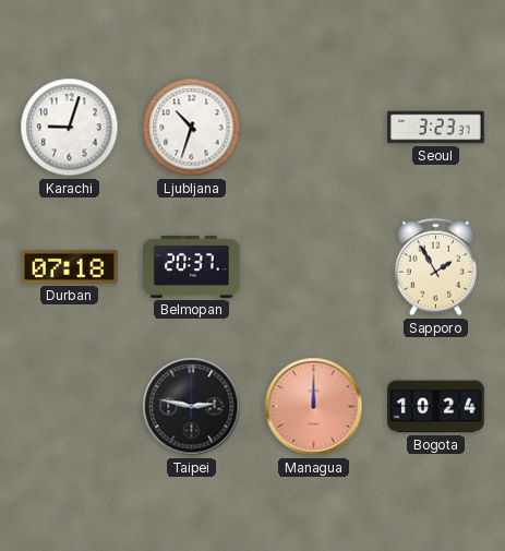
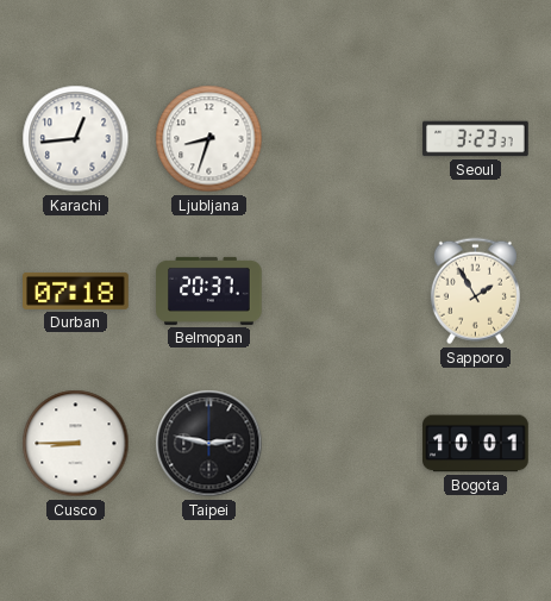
Karachi: 9:03 -> 12:44
Ljubljana: 10:33 -> 8:33
Cusco: none -> 8:45
Managua: 12:00 -> none
Bogota: 10:24 -> 10:01
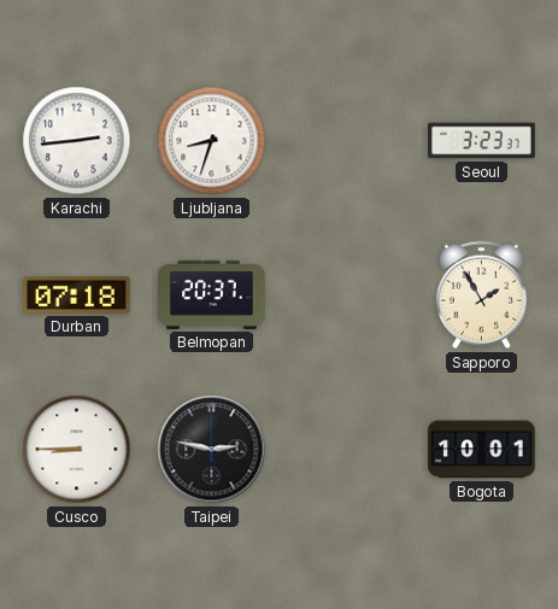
Karachi: 12:44 -> 2:44
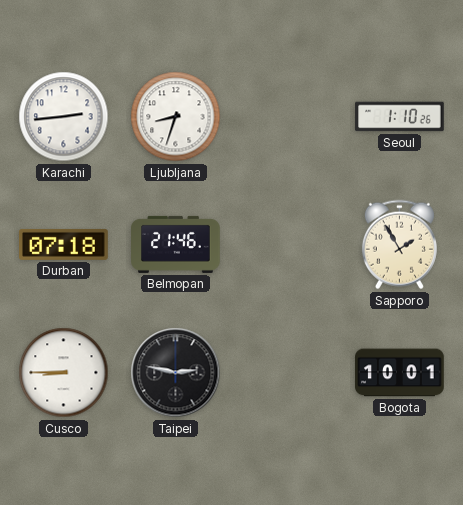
Seoul: 3:23 -> 1:10
Belmopan: 20:37 -> 21:46
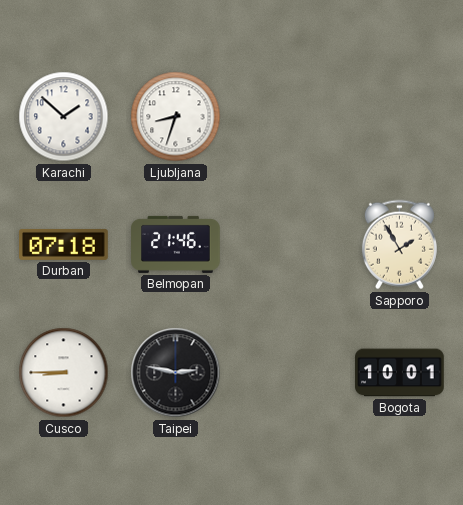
Karachi: 2:44 -> 1:52
Seoul: 1:10 -> none
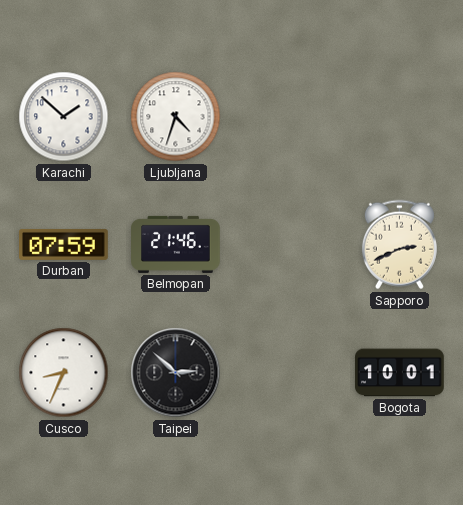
Ljubljana: 8:33 -> 4:33
Durban: 07:18 -> 07:59
Sapporo: 1:55 -> 2:41
Cusco: 8:45 -> 8:34
Taipei: 2:47 -> 2:52
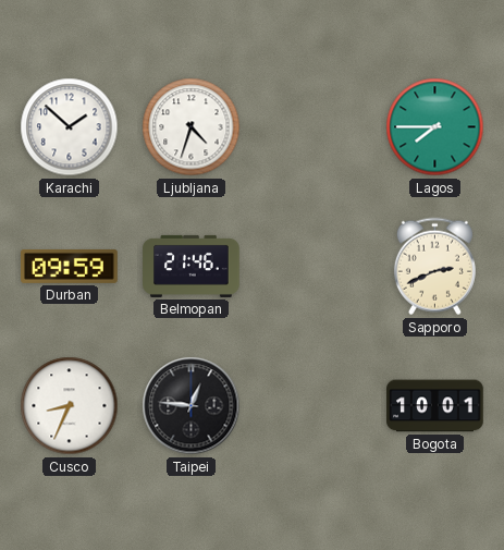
Lagos: none -> 7:45
Durban: 07:59 -> 09:59
Taipei: 2:52 -> 12:46
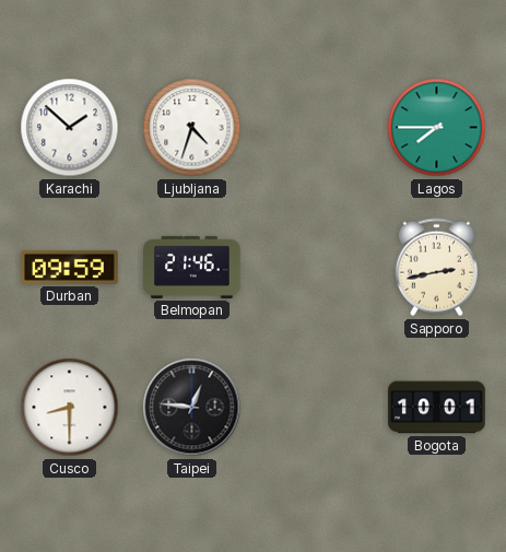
Sapporo: 2:41 -> 2:43
Cusco: 8:34 -> 8:30
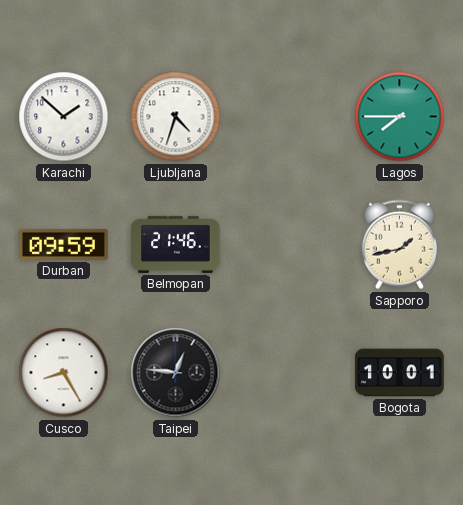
Sapporo: 2:43 -> 1:43
Cusco: 8:30 -> 8:25
